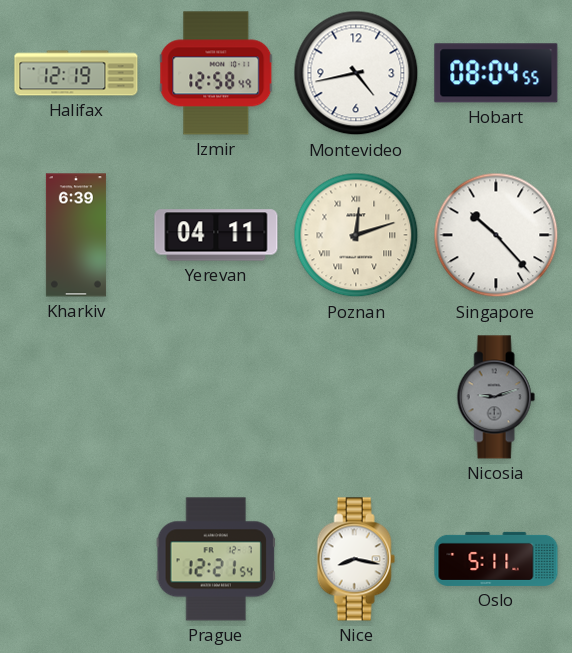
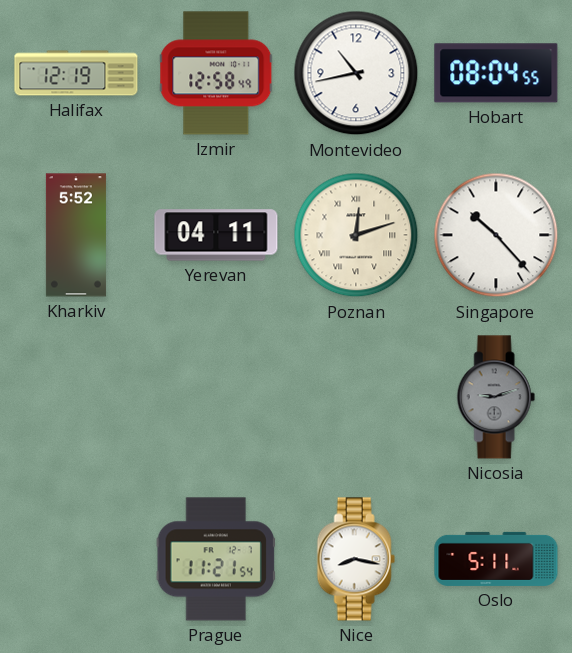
Montevideo: 4:43 -> 10:43
Kharkiv: 6:39 -> 5:52
Prague: 12:21 -> 11:21
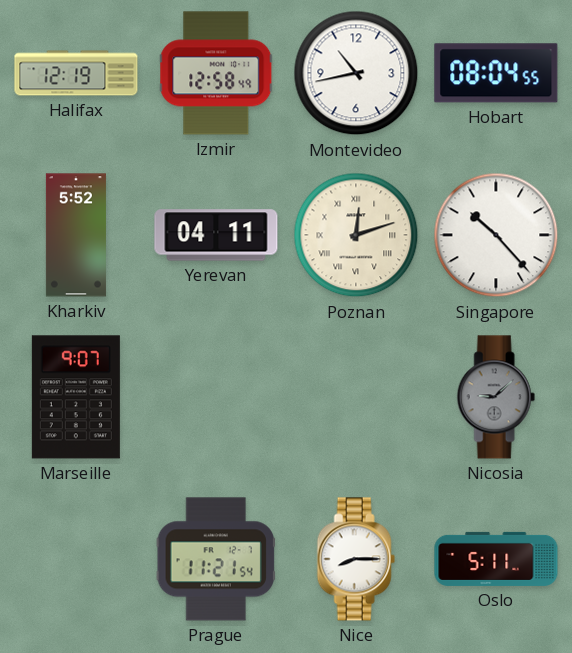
Marseille: none -> 9:07
Nicosia: 9:12 -> 9:08
Nice: 8:17 -> 8:15
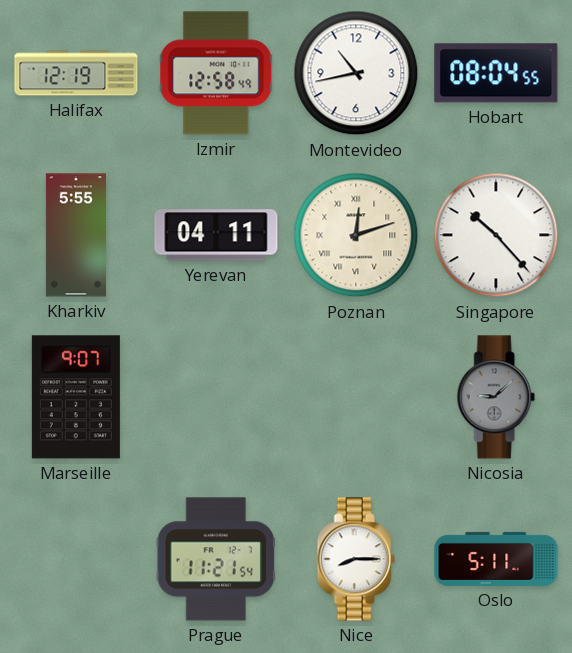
Kharkiv: 5:52 -> 5:55
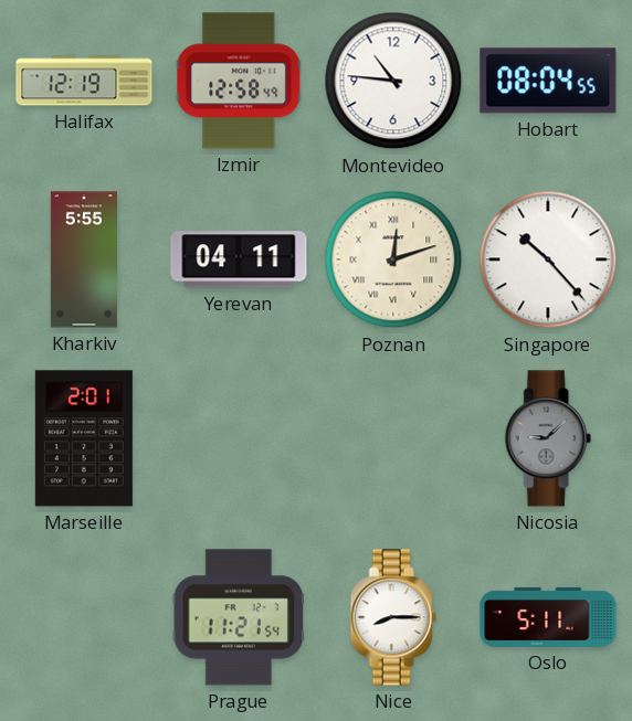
Montevideo: 10:43 -> 10:46
Marseille: 9:07 -> 2:01
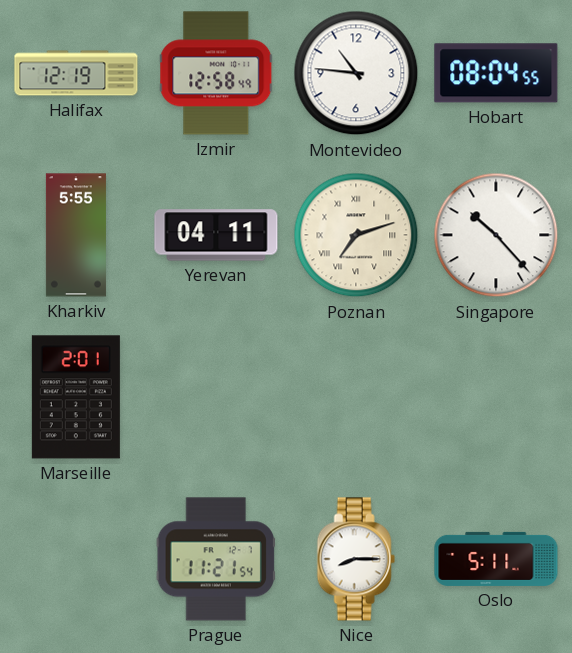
Poznan: 12:12 -> 7:12
Nicosia: 9:08 -> none
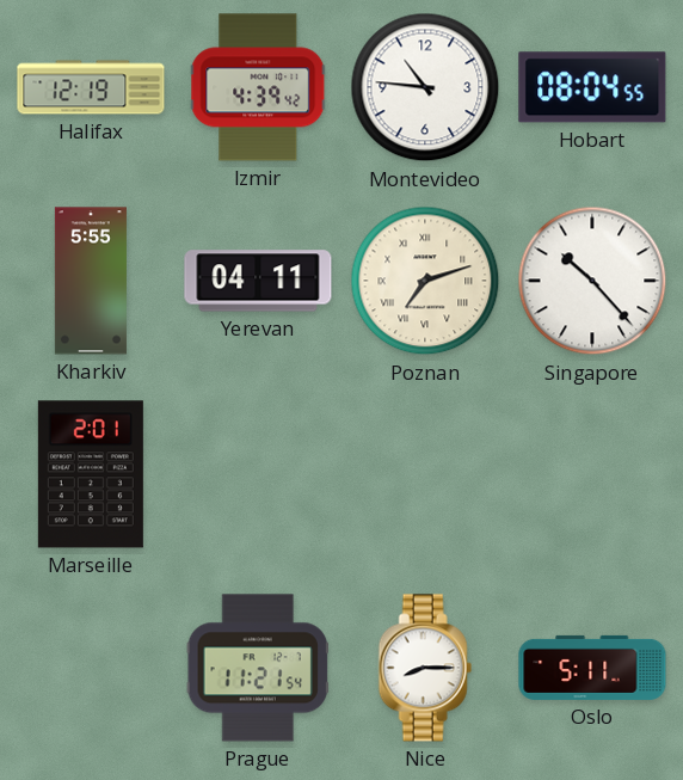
Izmir: 12:58 -> 4:39
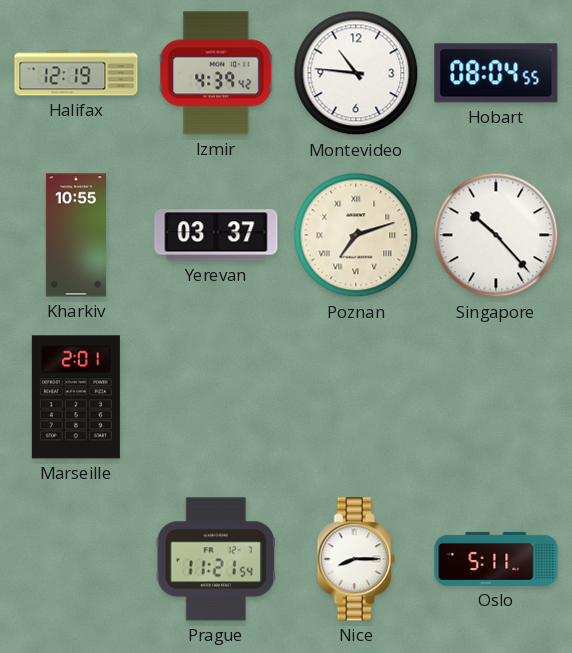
Kharkiv: 5:55 -> 10:55
Yerevan: 04:11 -> 03:37
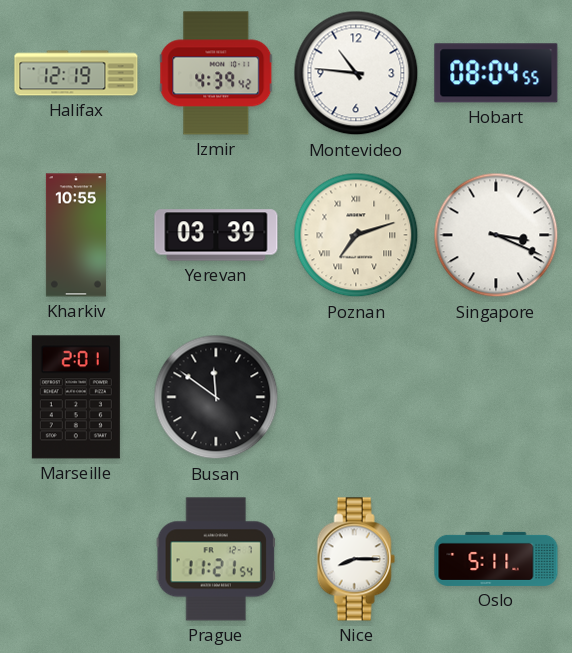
Yerevan: 03:37 -> 03:39
Singapore: 10:23 -> 3:19
Busan: none -> 11:51
